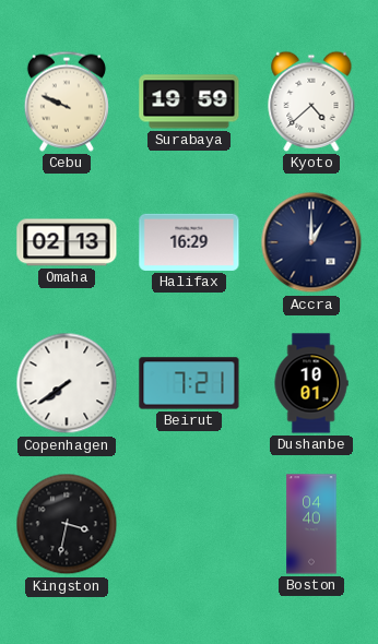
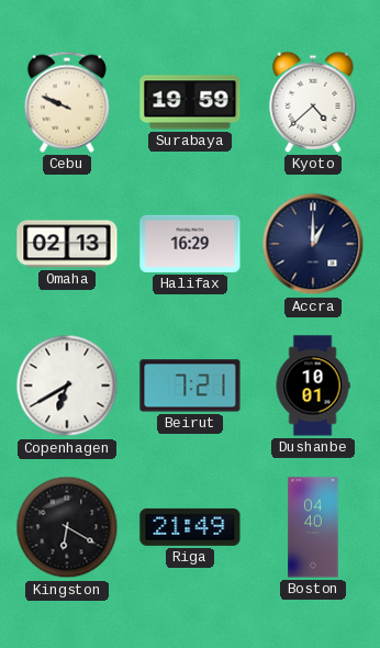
Copenhagen: 7:39 -> 6:40
Kingston: 3:32 -> 6:20
Riga: none -> 21:49
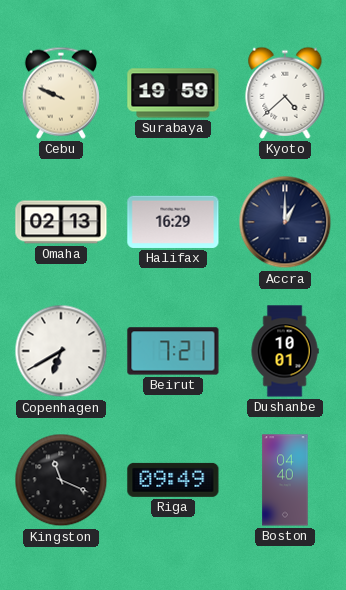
Kingston: 6:20 -> 11:19
Riga: 21:49 -> 09:49
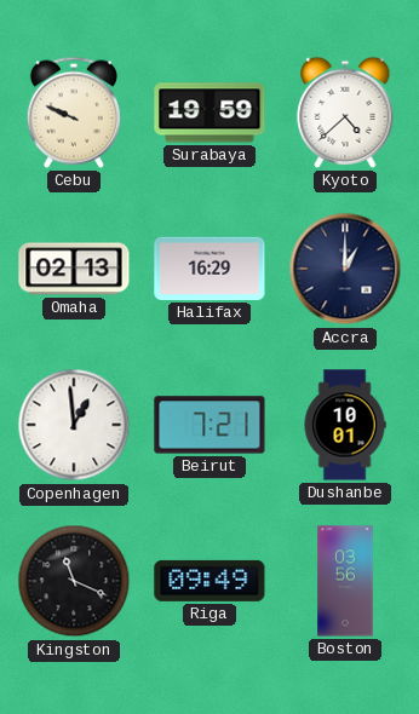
Copenhagen: 6:40 -> 12:59
Boston: 04:40 -> 03:56
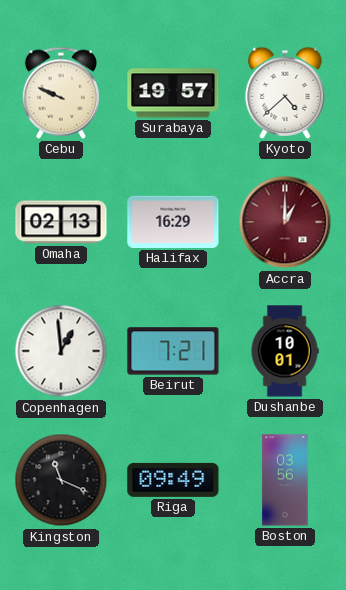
Surabaya: 19:59 -> 19:57
Accra dial: navy -> burgundy
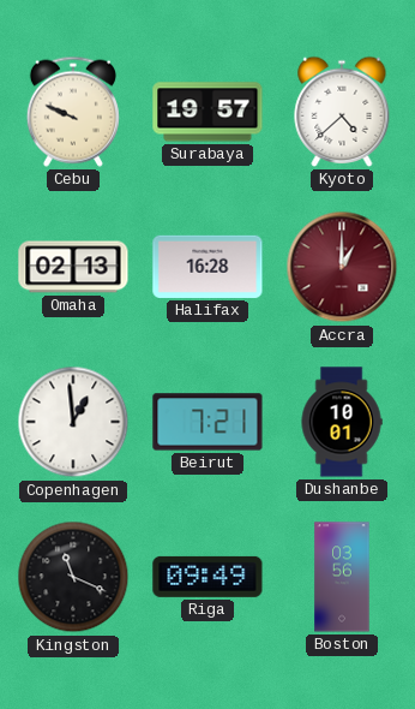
Halifax: 16:29 -> 16:28
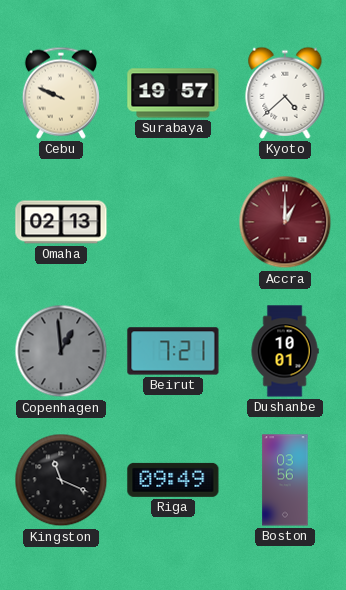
Halifax: 16:28 -> none
Copenhagen dial: white -> grey
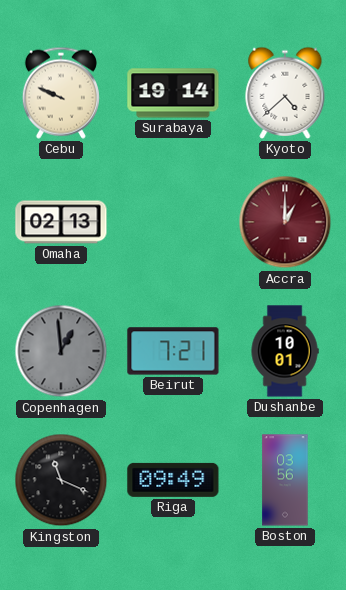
Surabaya: 19:57 -> 19:14
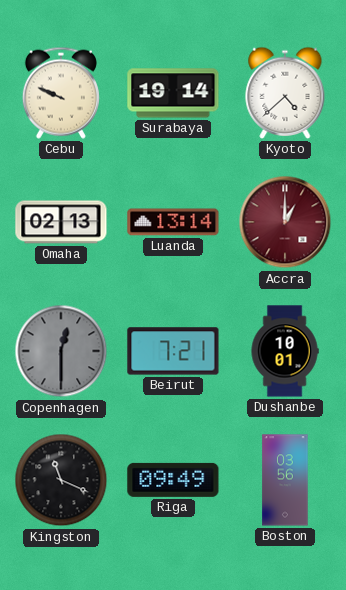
Luanda: none -> 13:14
Copenhagen: 12:59 -> 12:30
